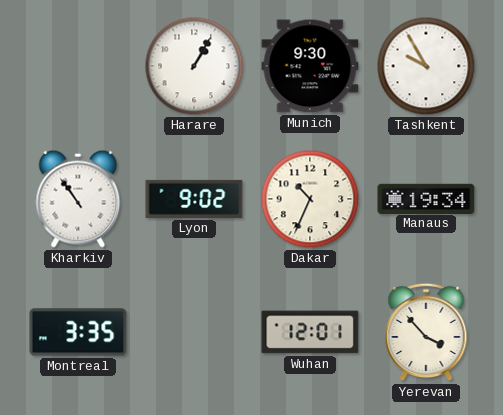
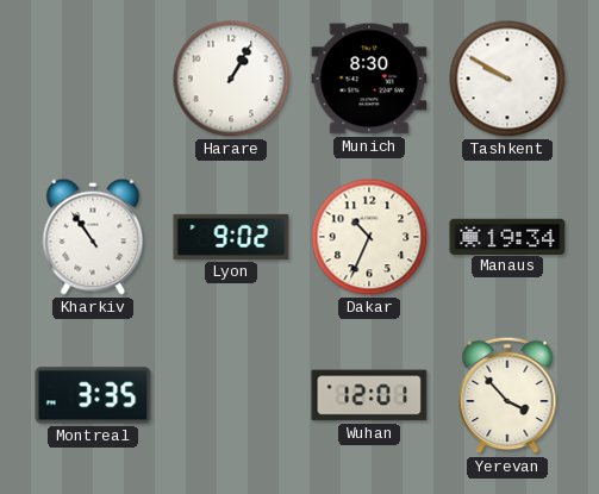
Munich: 9:30 -> 8:30
Tashkent: 9:55 -> 9:50
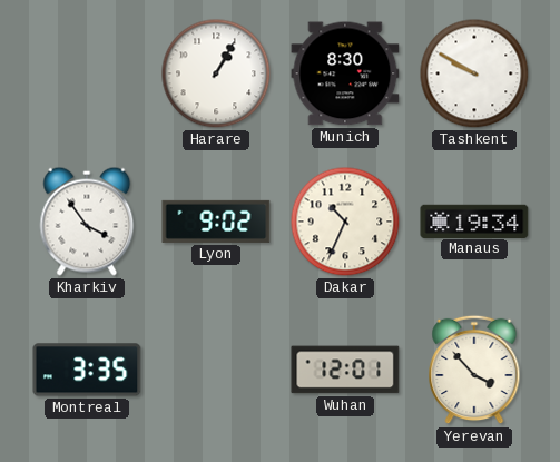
Kharkiv: 10:54 -> 3:54
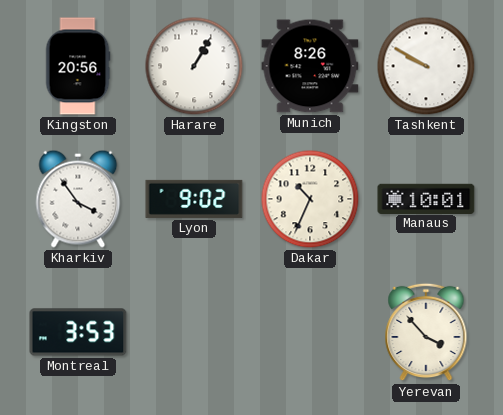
Kingston: none -> 20:56
Munich: 8:30 -> 8:26
Manaus: 19:34 -> 10:01
Montreal: 3:35 -> 3:53
Wuhan: 12:01 -> none
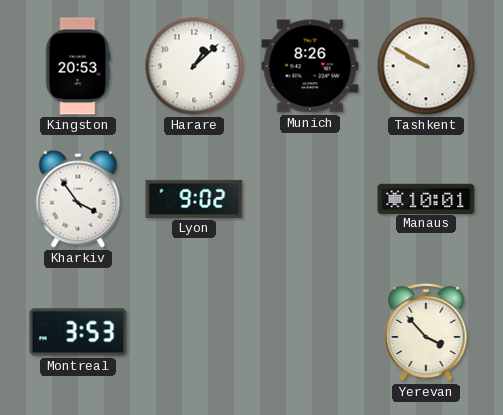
Kingston: 20:56 -> 20:53
Harare: 1:05 -> 1:08
Dakar: 10:34 -> none
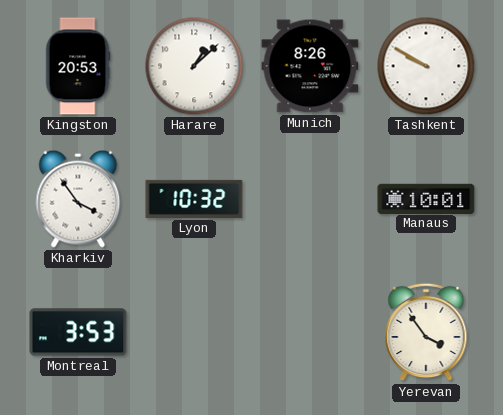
Lyon: 9:02 -> 10:32
Yerevan: 3:53 -> 3:54
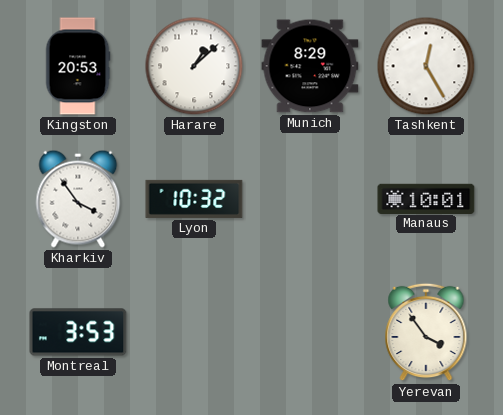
Munich: 8:26 -> 8:29
Tashkent: 9:50 -> 12:25
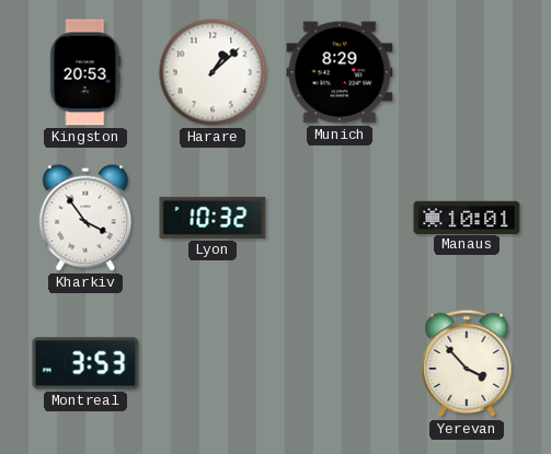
Tashkent: 12:25 -> none
Yerevan: 3:54 -> 3:53
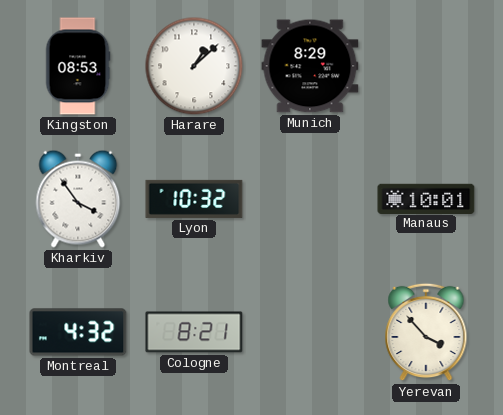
Kingston: 20:53 -> 08:53
Montreal: 3:53 -> 4:32
Cologne: none -> 8:21
